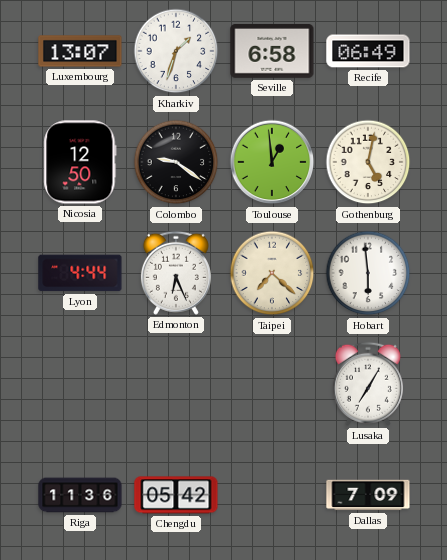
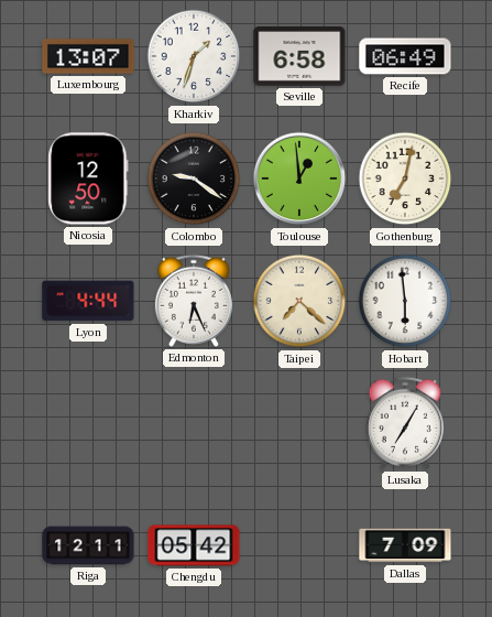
Gothenburg: 5:02 -> 7:02
Riga: 11:36 -> 12:11
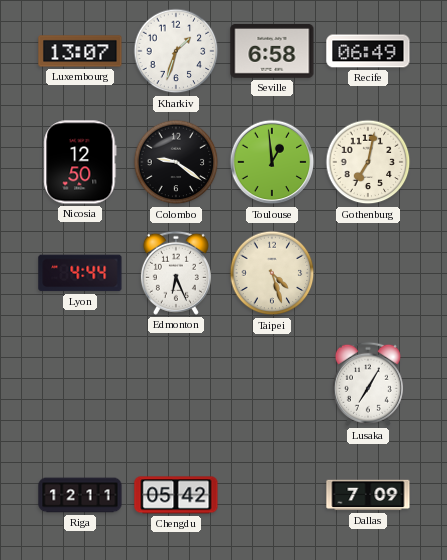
Taipei: 7:22 -> 4:27
Hobart: 5:59 -> none
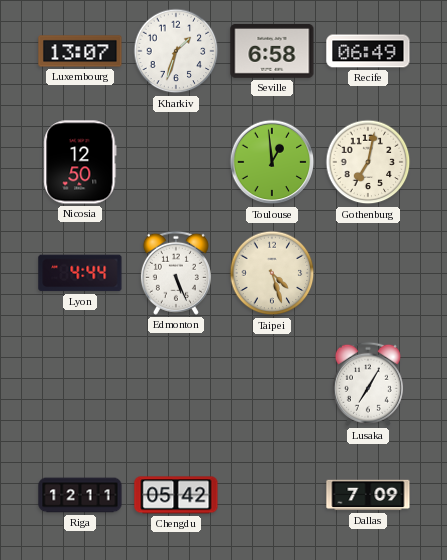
Colombo: 9:21 -> none
Edmonton: 6:26 -> 5:26
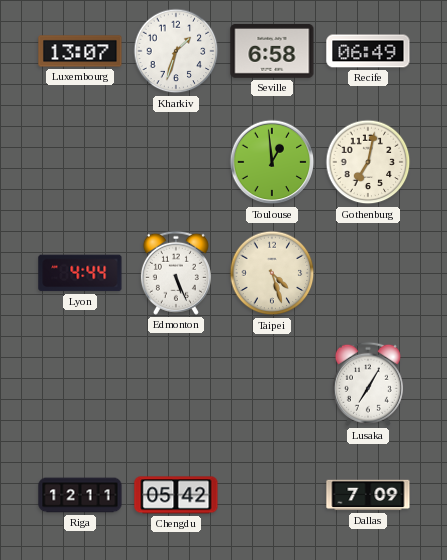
Nicosia: 12:50 -> none
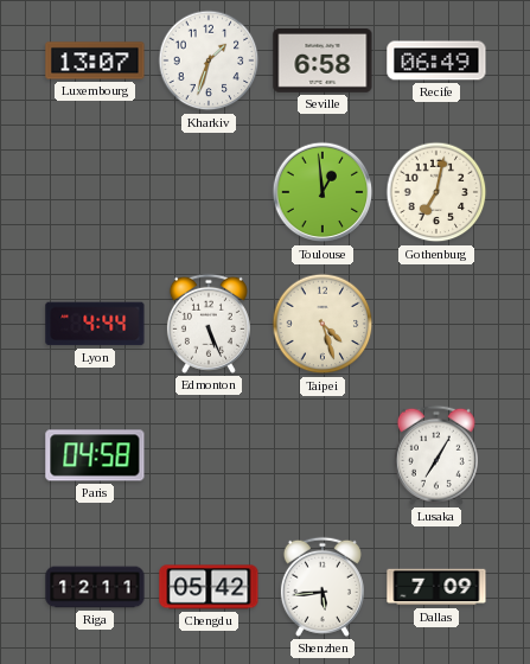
Paris: none -> 04:58
Shenzhen: none -> 5:44
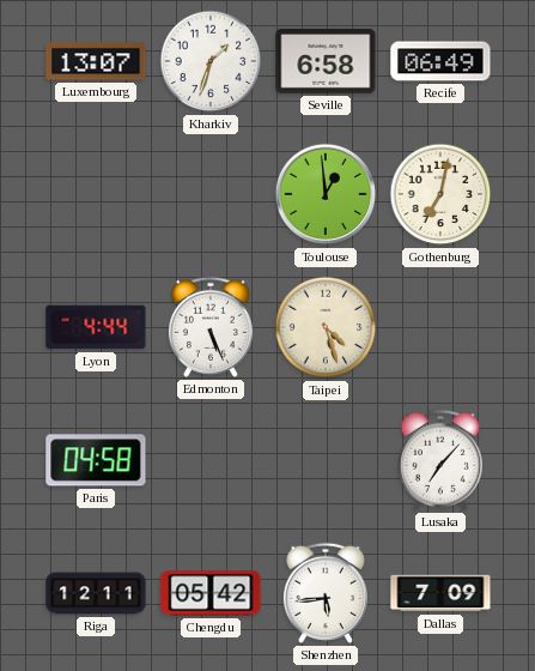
Lusaka: 7:05 -> 7:07
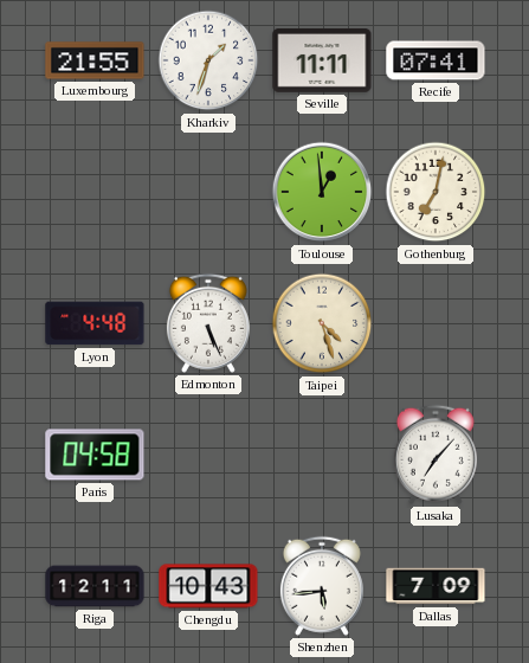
Luxembourg: 13:07 -> 21:55
Seville: 6:58 -> 11:11
Recife: 06:49 -> 07:41
Lyon: 4:44 -> 4:48
Chengdu: 05:42 -> 10:43
